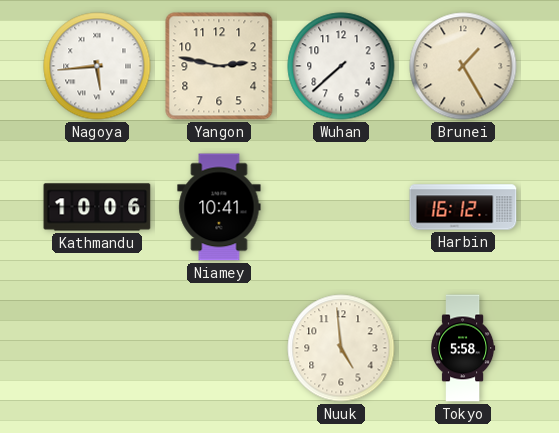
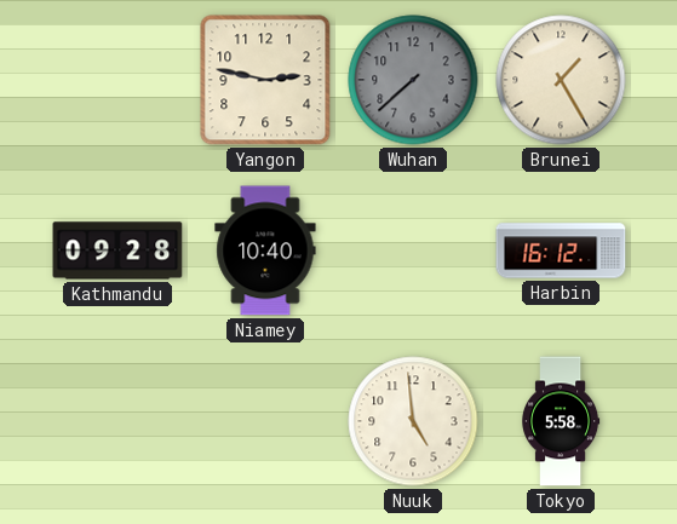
Nagoya: 5:44 -> none
Wuhan dial: white -> grey
Kathmandu: 10:06 -> 09:28
Niamey: 10:41 -> 10:40
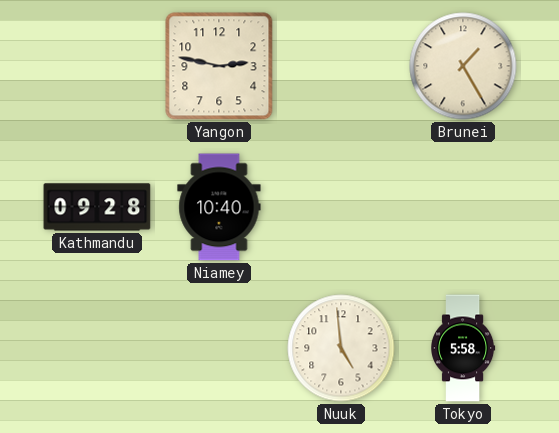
Wuhan: 7:38 -> none
Harbin: 16:12 -> none
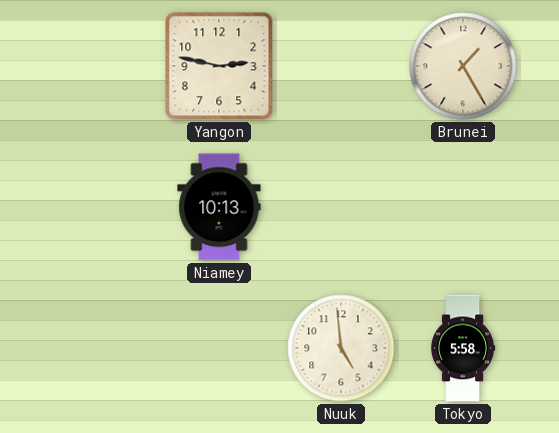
Kathmandu: 09:28 -> none
Niamey: 10:40 -> 10:13
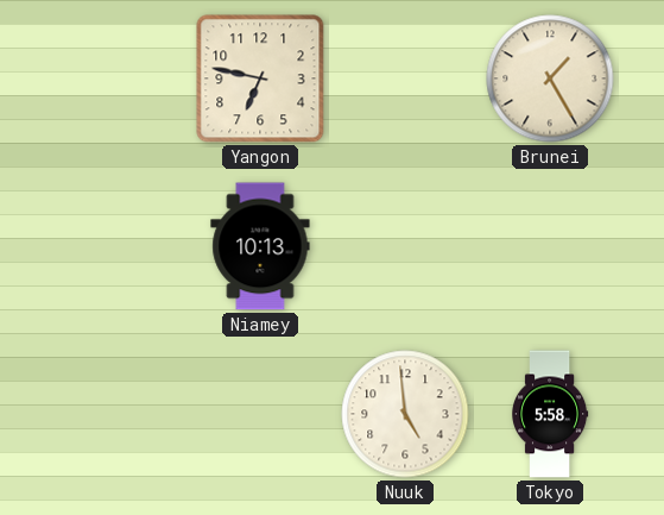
Yangon: 2:47 -> 6:47
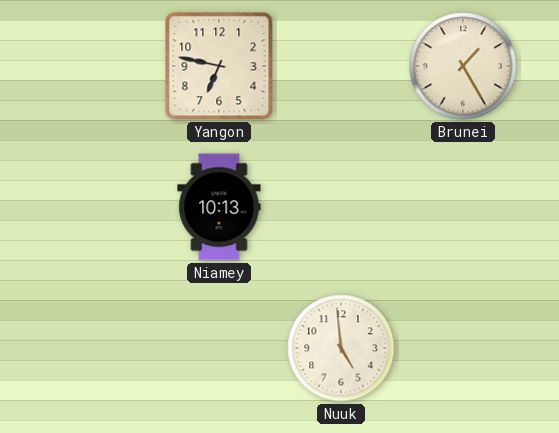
Tokyo: 5:58 -> none
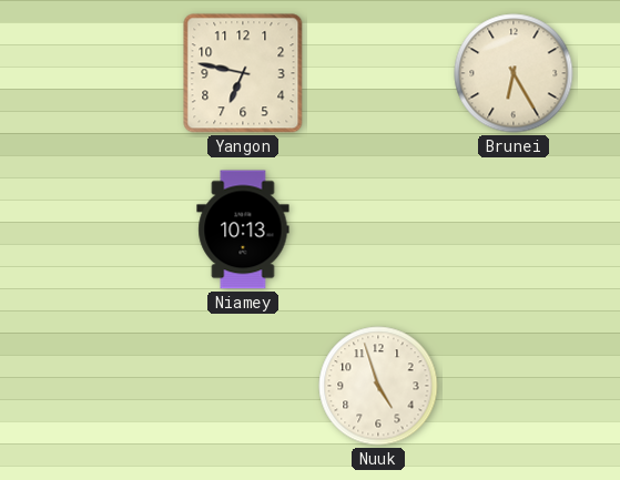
Brunei: 1:25 -> 6:25
Nuuk: 4:59 -> 4:57
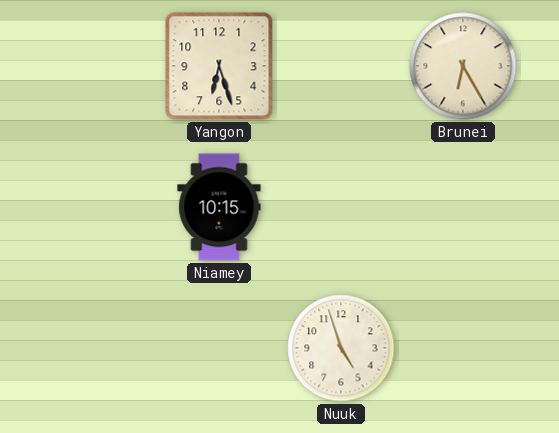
Yangon: 6:47 -> 6:27
Niamey: 10:13 -> 10:15
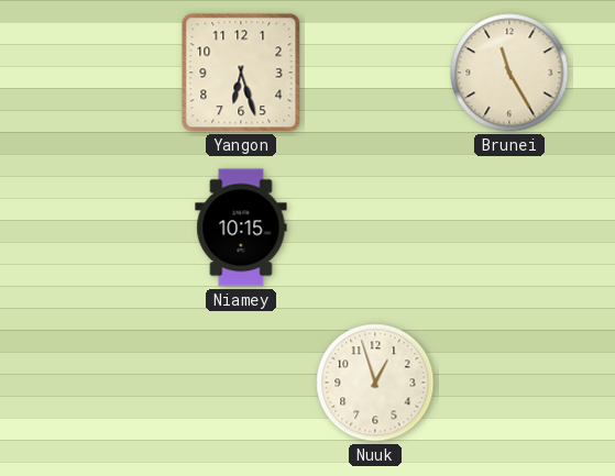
Brunei: 6:25 -> 11:25
Nuuk: 4:57 -> 12:57
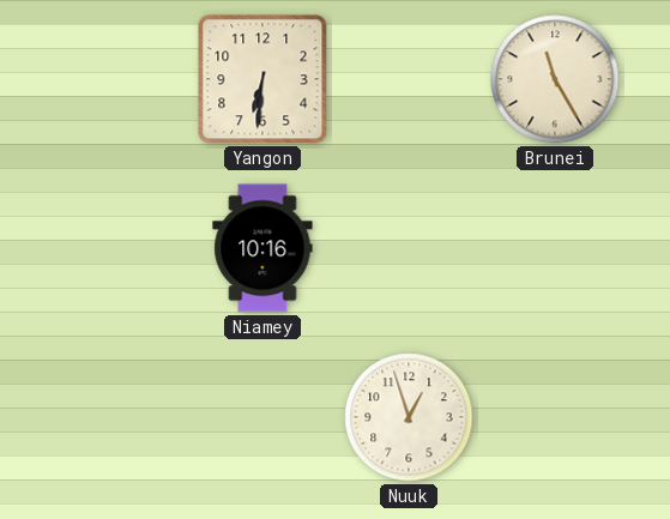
Yangon: 6:27 -> 6:31
Niamey: 10:15 -> 10:16
